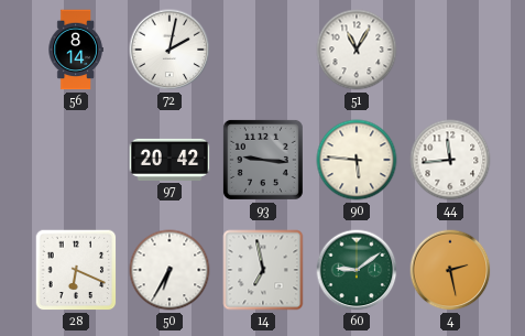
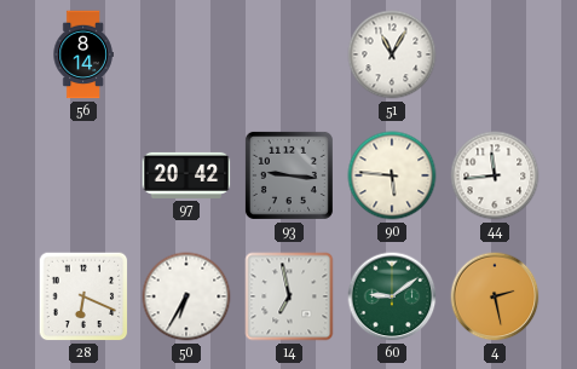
72: 2:02 -> none
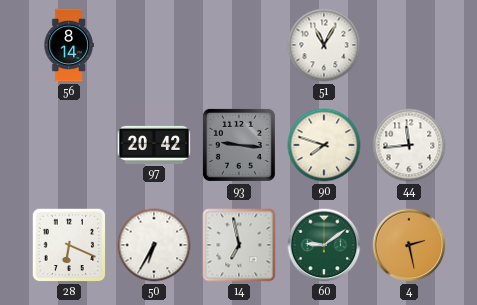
90: 5:46 -> 7:48
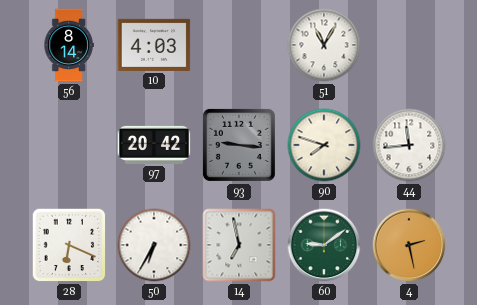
10: none -> 4:03
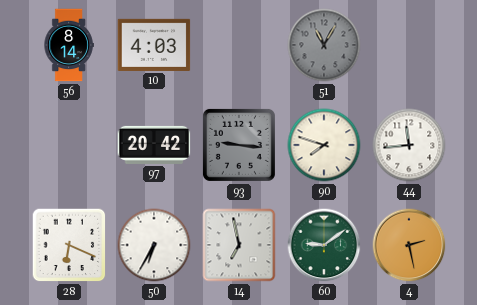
51 dial: white -> grey
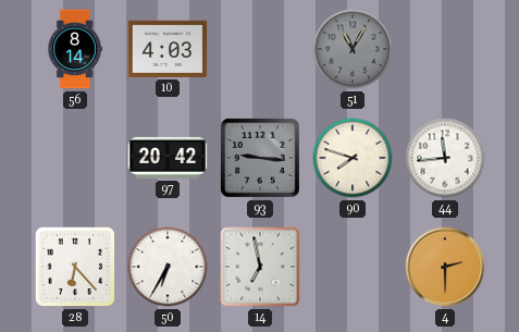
28: 6:19 -> 6:23
60: 9:09 -> none
4: 2:28 -> 2:30
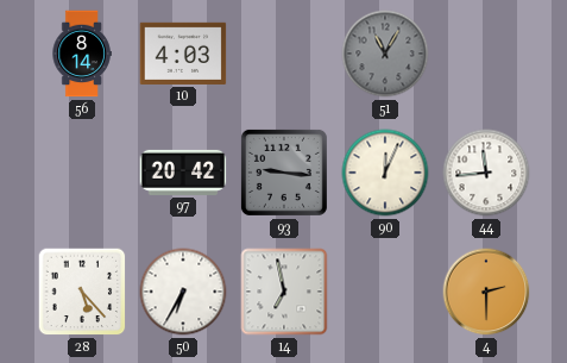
90: 7:48 -> 12:04
28: 6:23 -> 5:23
